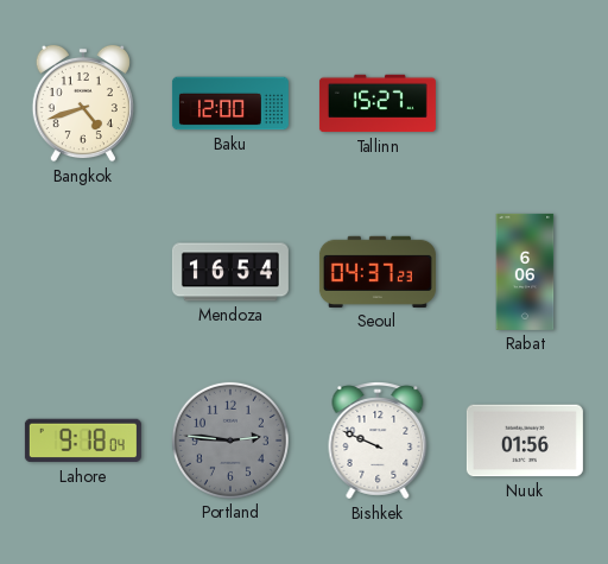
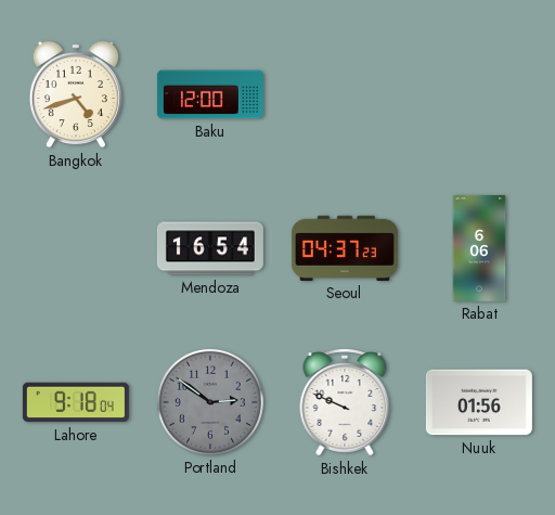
Tallinn: 15:27 -> none
Portland: 2:46 -> 2:51
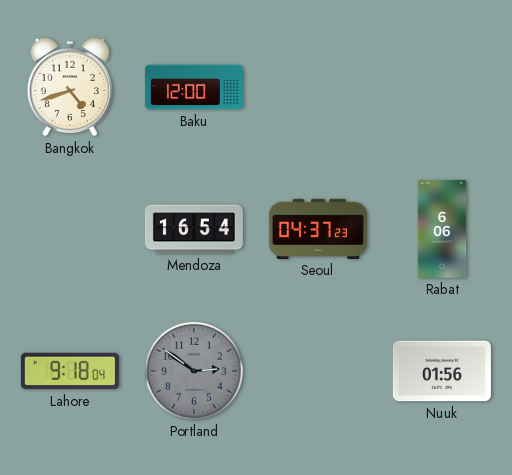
Bishkek: 9:49 -> none
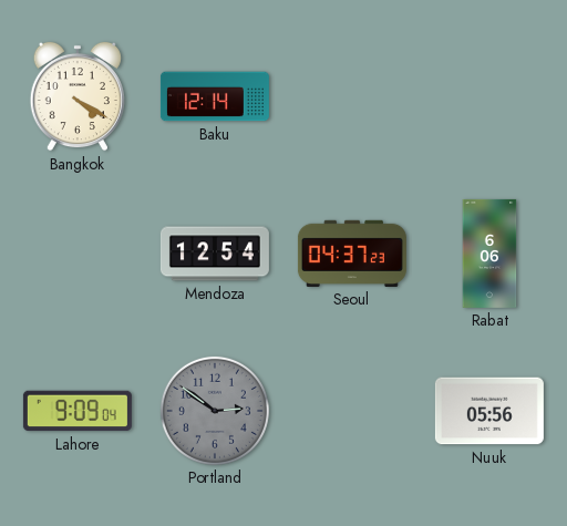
Bangkok: 4:42 -> 4:20
Baku: 12:00 -> 12:14
Mendoza: 16:54 -> 12:54
Lahore: 9:18 -> 9:09
Nuuk: 01:56 -> 05:56
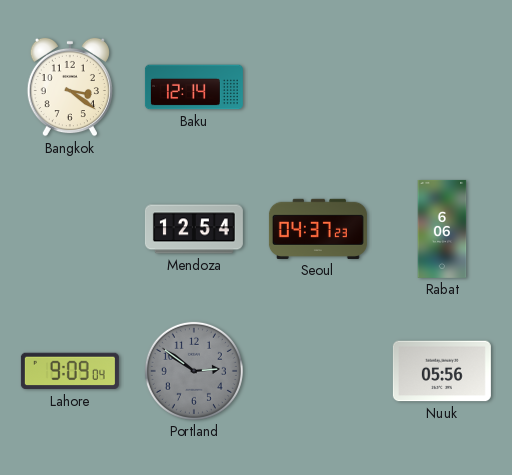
Bangkok: 4:20 -> 3:21
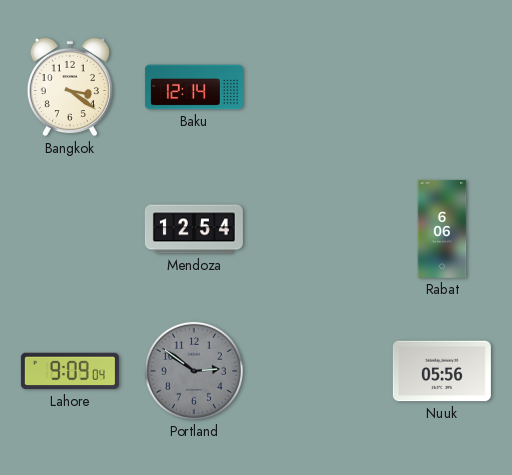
Seoul: 04:37 -> none
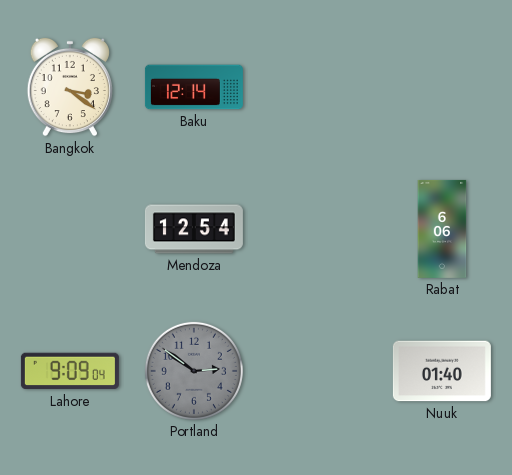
Nuuk: 05:56 -> 01:40
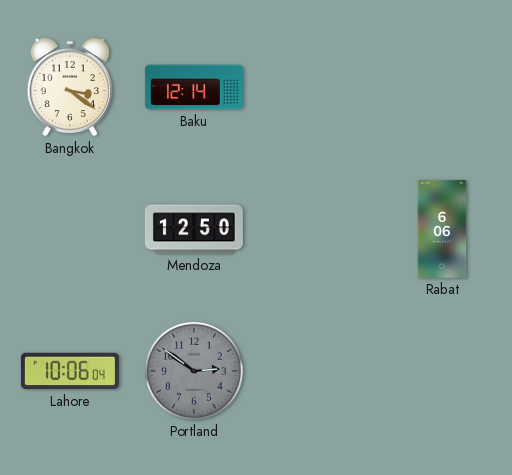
Mendoza: 12:54 -> 12:50
Lahore: 9:09 -> 10:06
Nuuk: 01:40 -> none
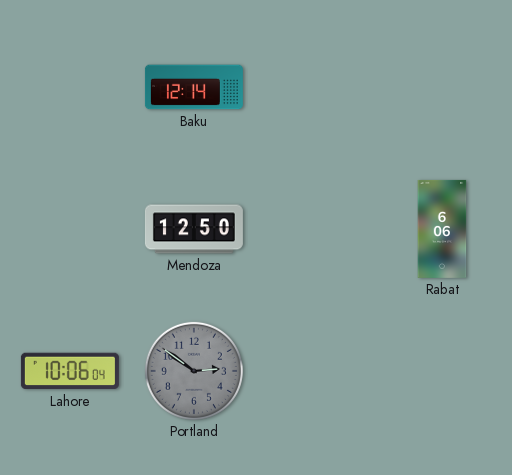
Bangkok: 3:21 -> none
